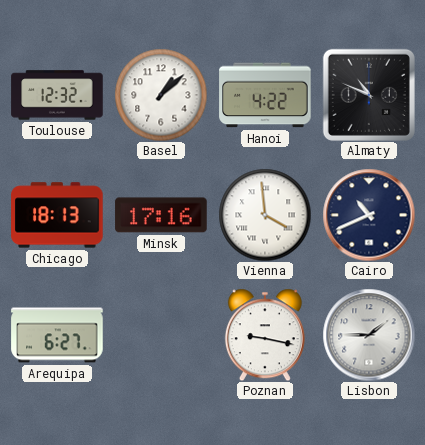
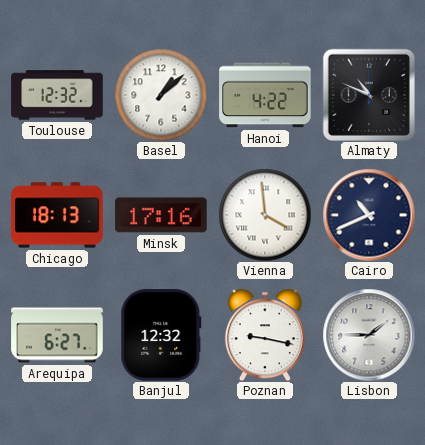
Banjul: none -> 12:32
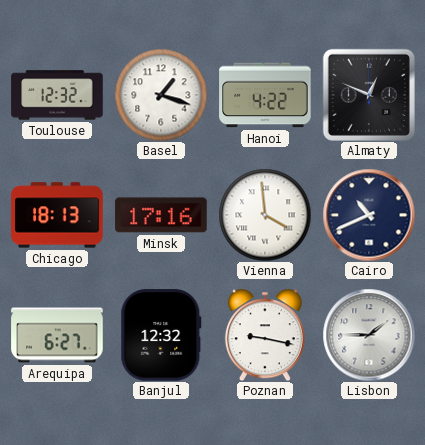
Basel: 1:08 -> 1:18
Almaty: 10:49 -> 12:49
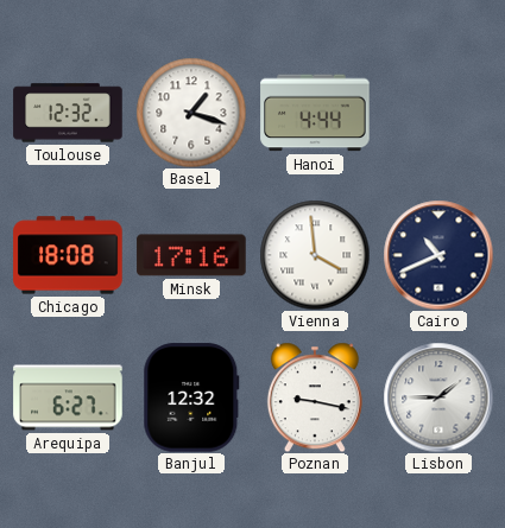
Hanoi: 4:22 -> 4:44
Almaty: 12:49 -> none
Chicago: 18:13 -> 18:08
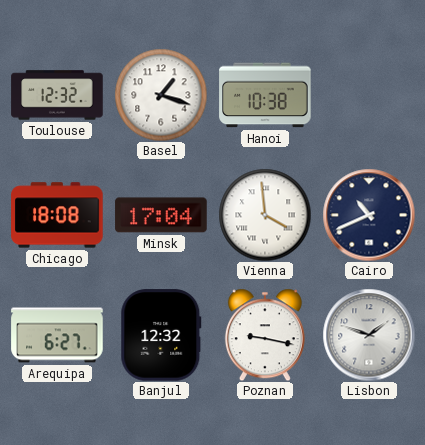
Hanoi: 4:44 -> 10:38
Minsk: 17:16 -> 17:04
Lisbon: 1:45 -> 1:48
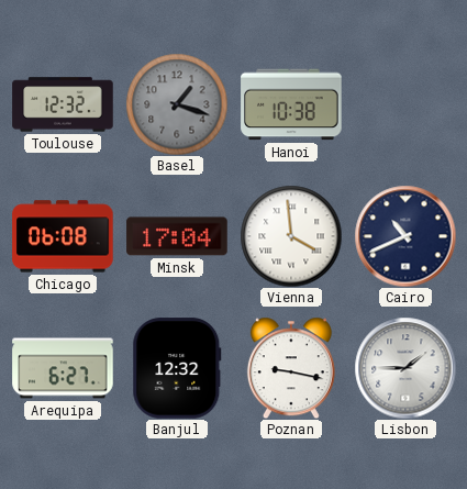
Basel dial: white -> grey
Chicago: 18:08 -> 06:08
Lisbon: 1:48 -> 1:45
